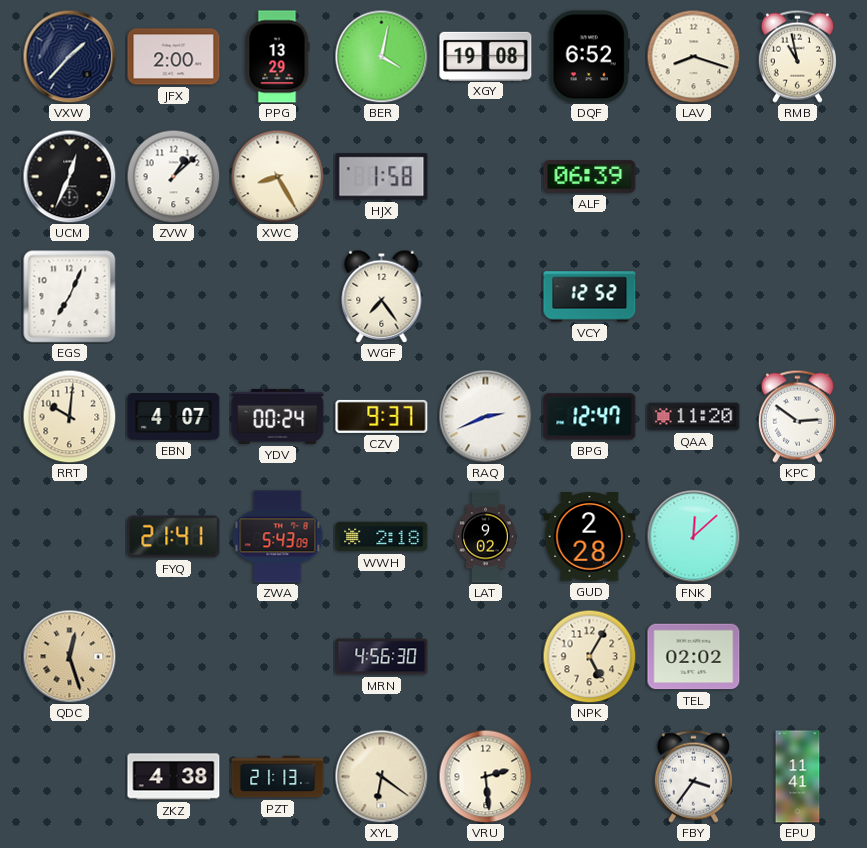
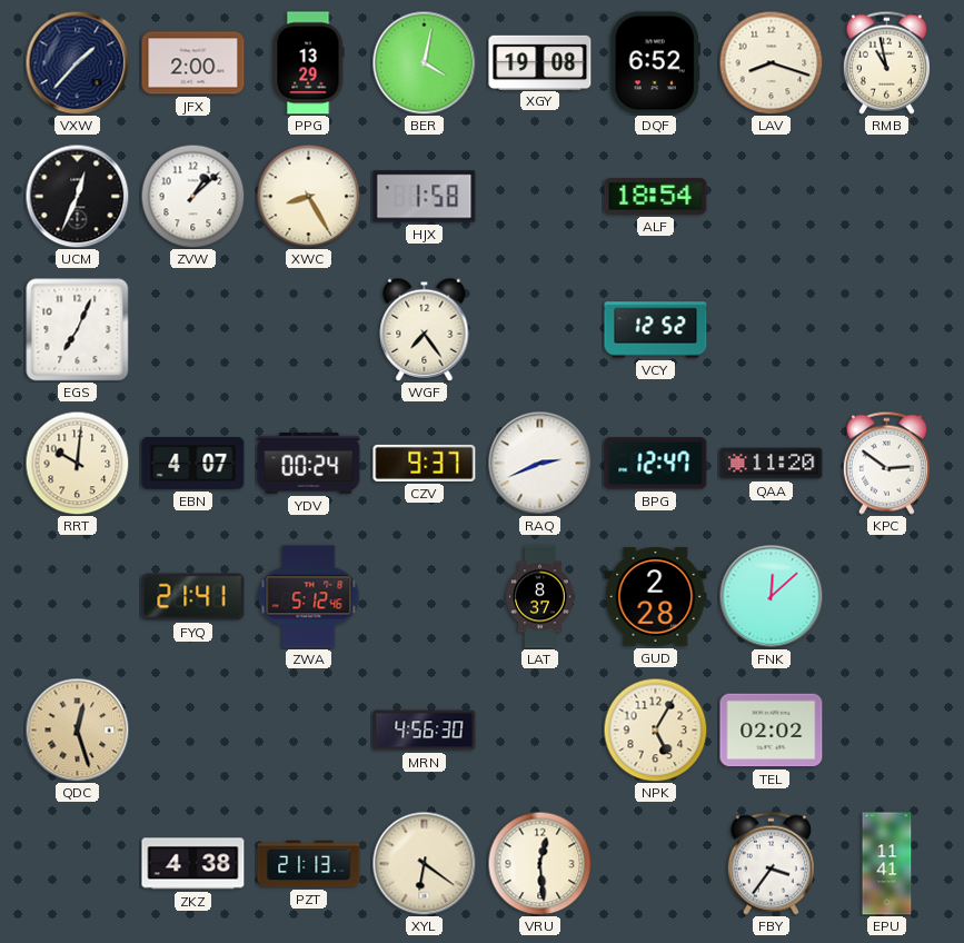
ALF: 06:39 -> 18:54
ZWA: 5:43 -> 5:12
WWH: 2:18 -> none
LAT: 9:02 -> 8:37
VRU: 2:29 -> 12:29
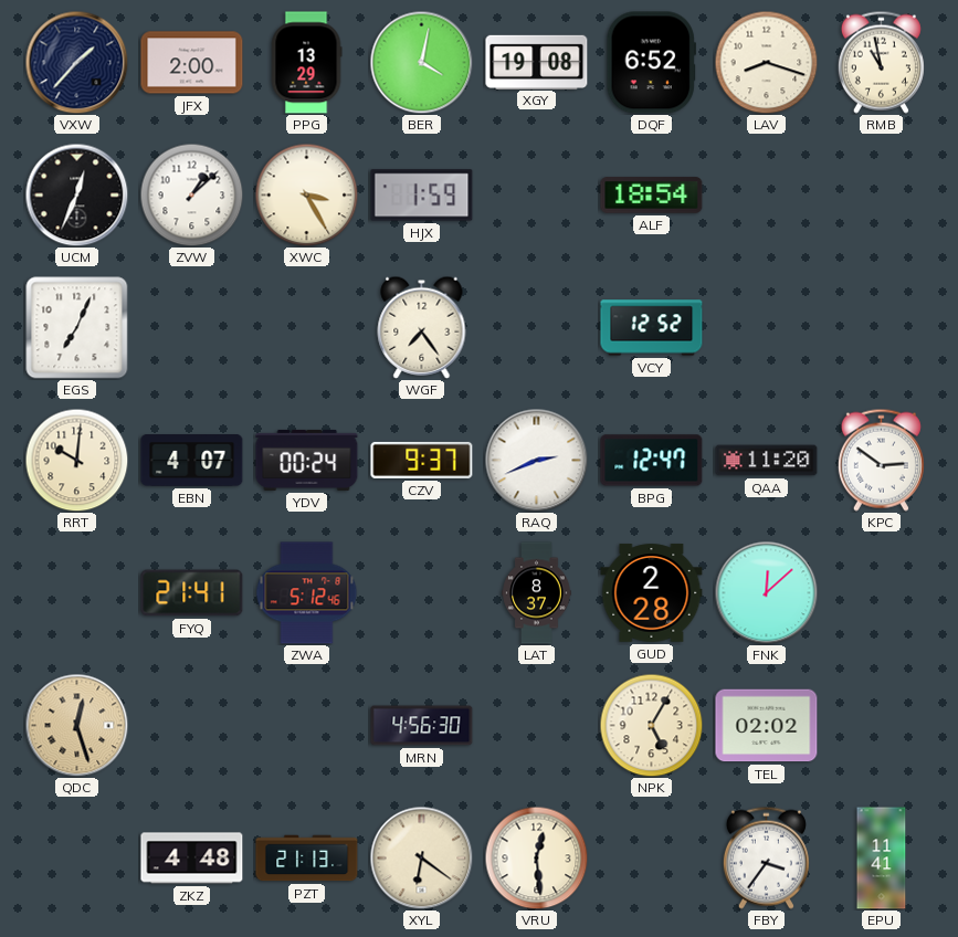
XWC: 8:25 -> 3:25
HJX: 1:58 -> 1:59
ZKZ: 4:38 -> 4:48
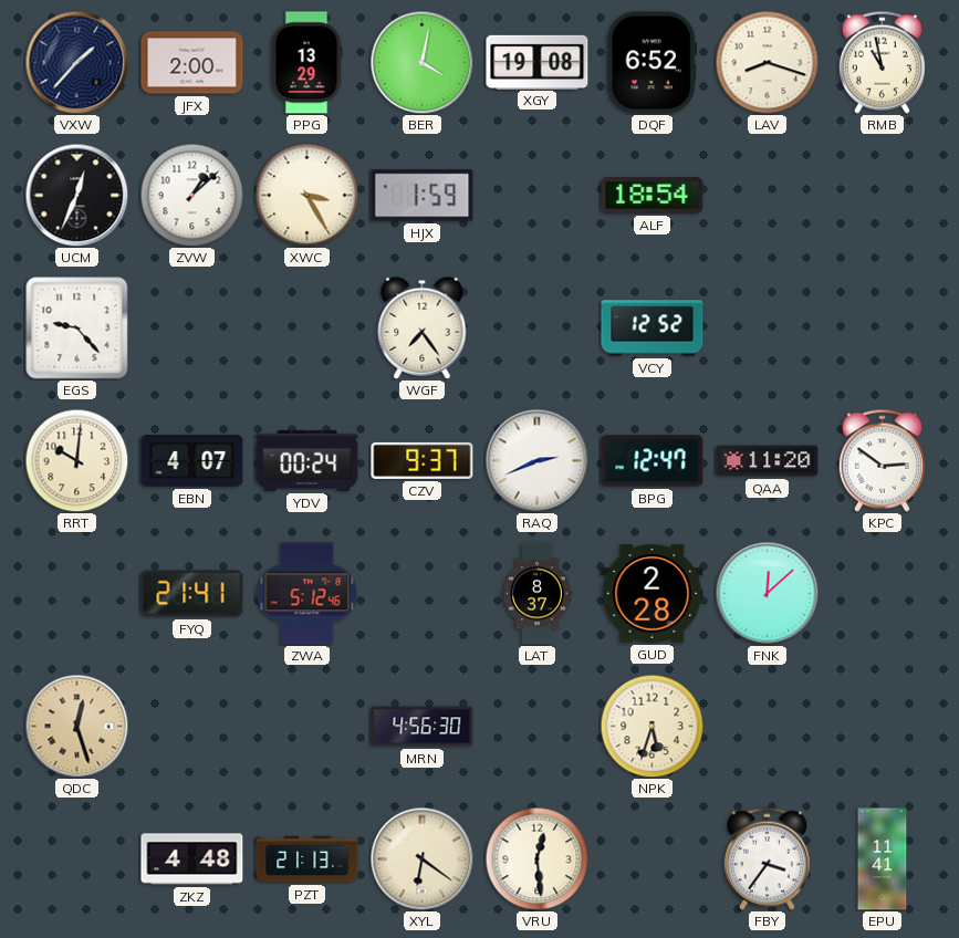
EGS: 7:04 -> 9:23
NPK: 5:05 -> 5:33
TEL: 02:02 -> none
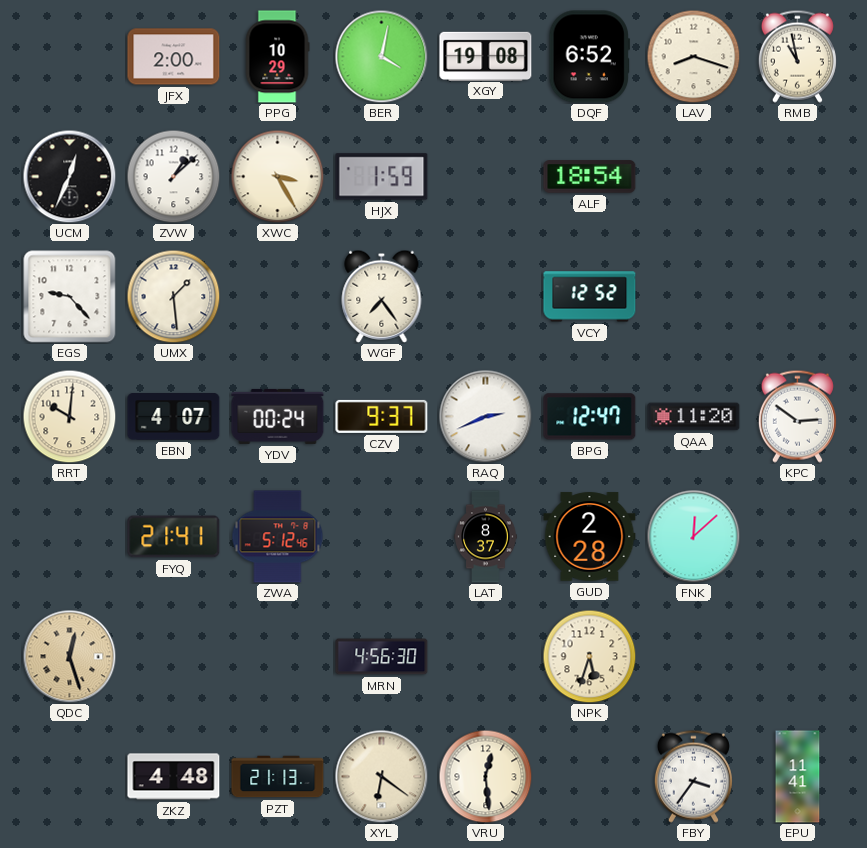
VXW: 1:37 -> none
PPG: 13:29 -> 10:29
UMX: none -> 1:29
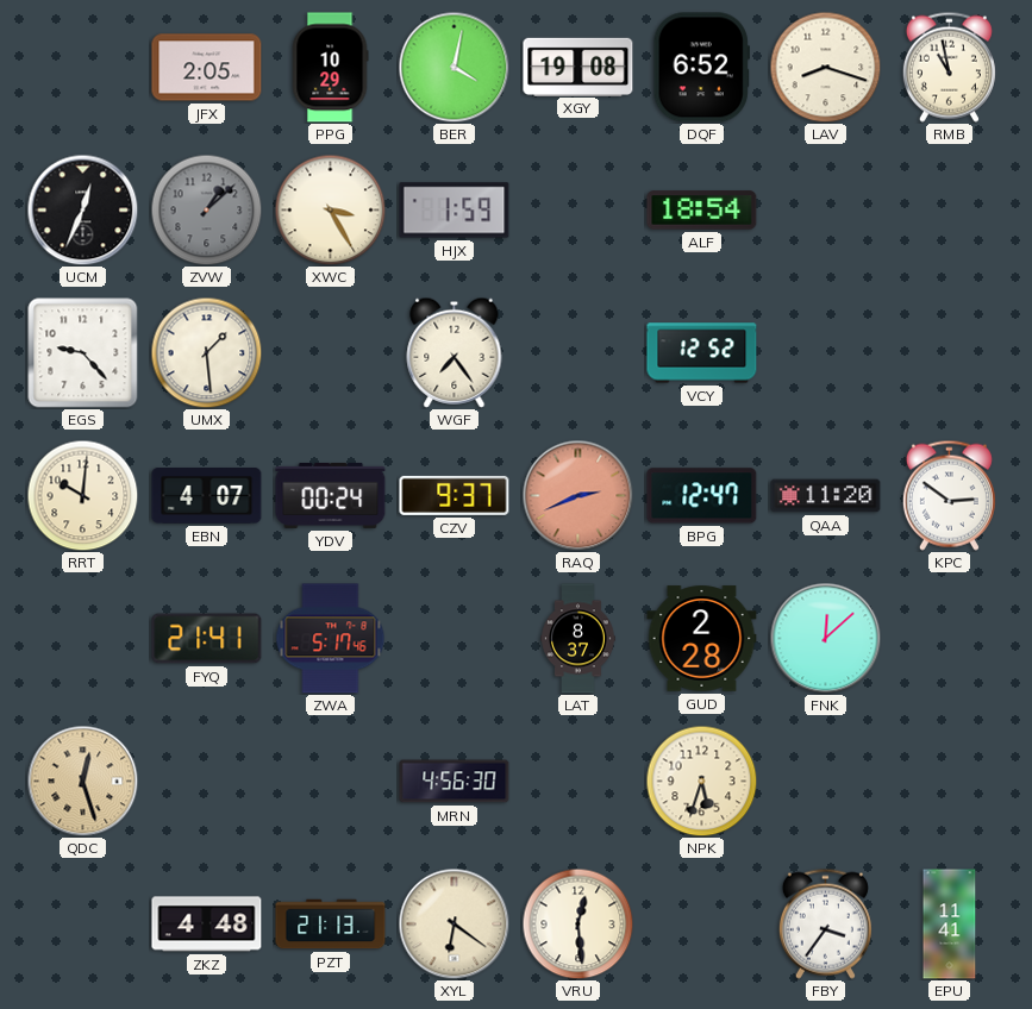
JFX: 2:00 -> 2:05
ZVW dial: white -> grey
RAQ dial: white -> salmon
ZWA: 5:12 -> 5:17
